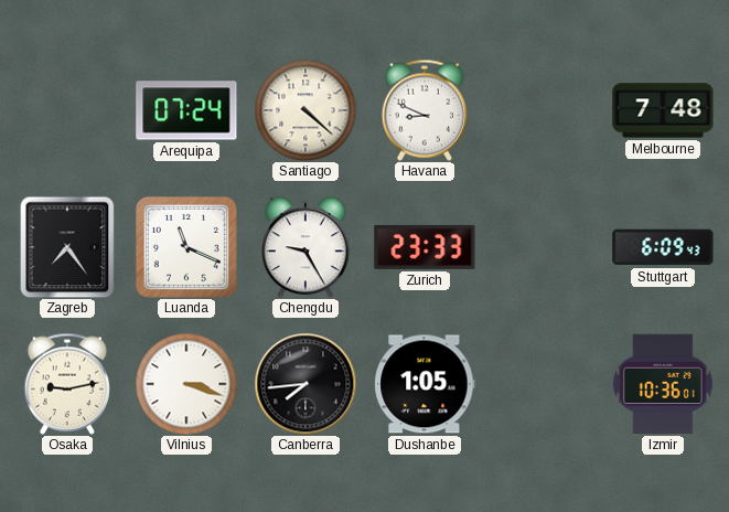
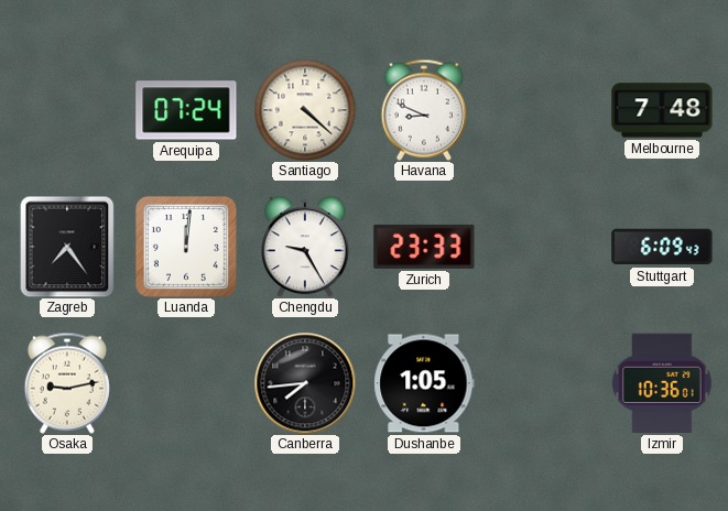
Luanda: 11:19 -> 12:01
Vilnius: 3:18 -> none
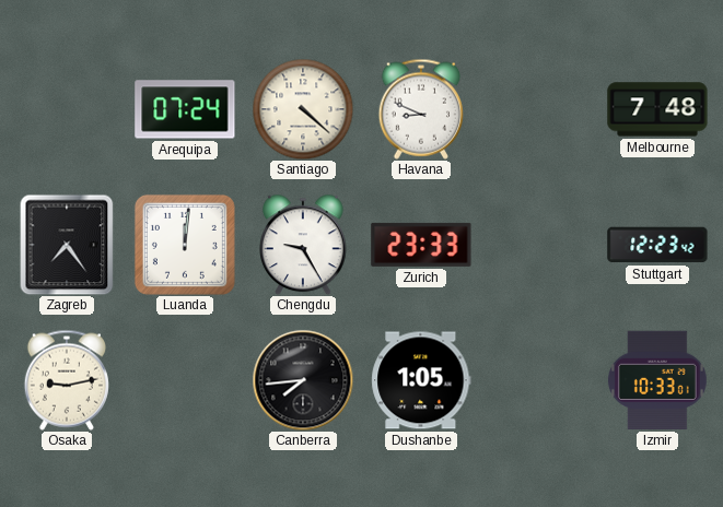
Stuttgart: 6:09 -> 12:23
Izmir: 10:36 -> 10:33
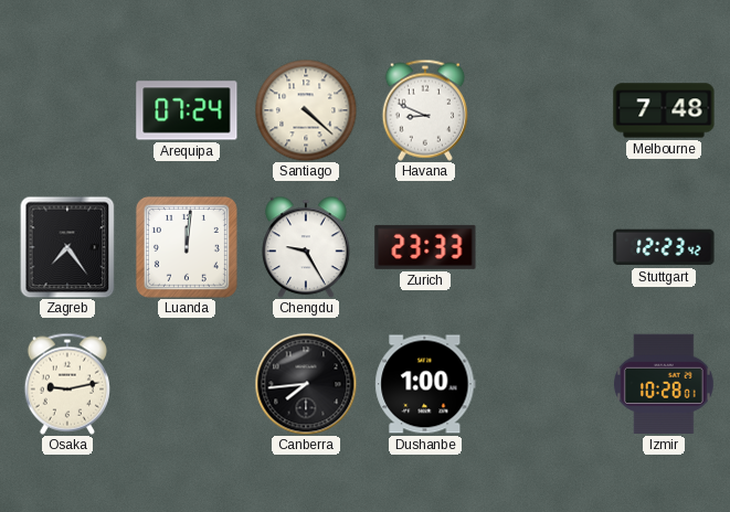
Dushanbe: 1:05 -> 1:00
Izmir: 10:33 -> 10:28
